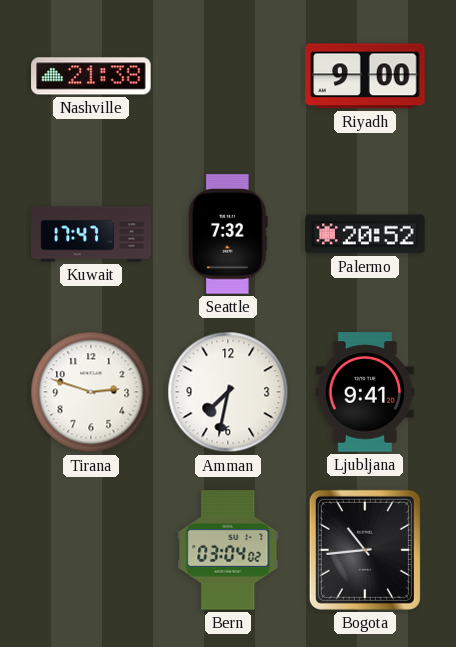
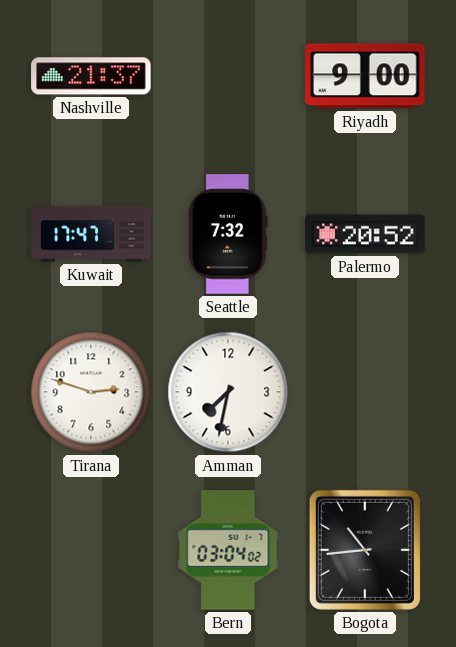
Nashville: 21:38 -> 21:37
Ljubljana: 9:41 -> none
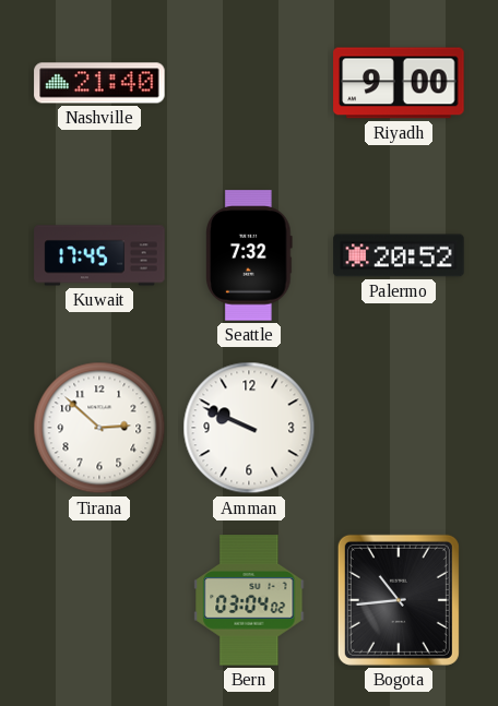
Nashville: 21:37 -> 21:40
Kuwait: 17:47 -> 17:45
Tirana: 2:48 -> 2:52
Amman: 7:32 -> 9:49
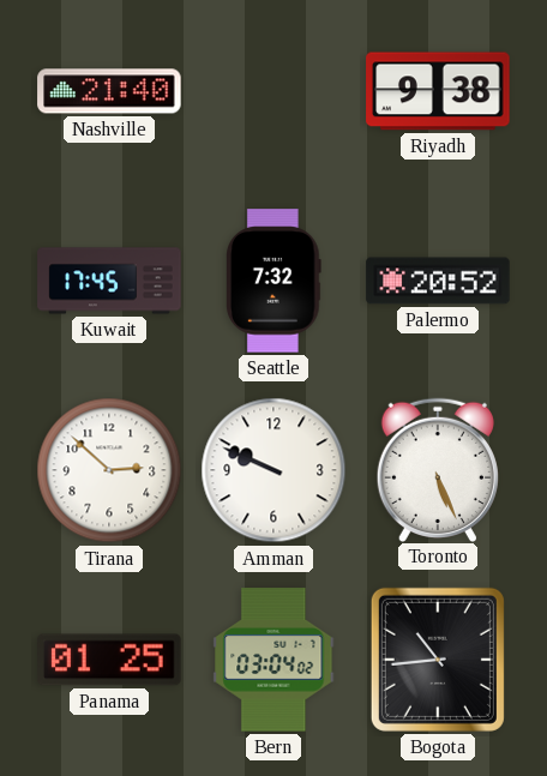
Riyadh: 9:00 -> 9:38
Toronto: none -> 5:26
Panama: none -> 01:25
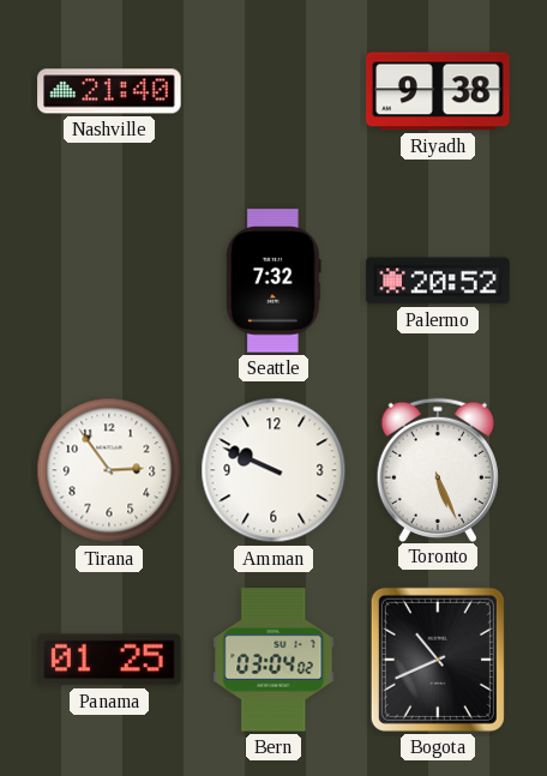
Kuwait: 17:45 -> none
Tirana: 2:52 -> 2:54
Bogota: 10:44 -> 10:41
